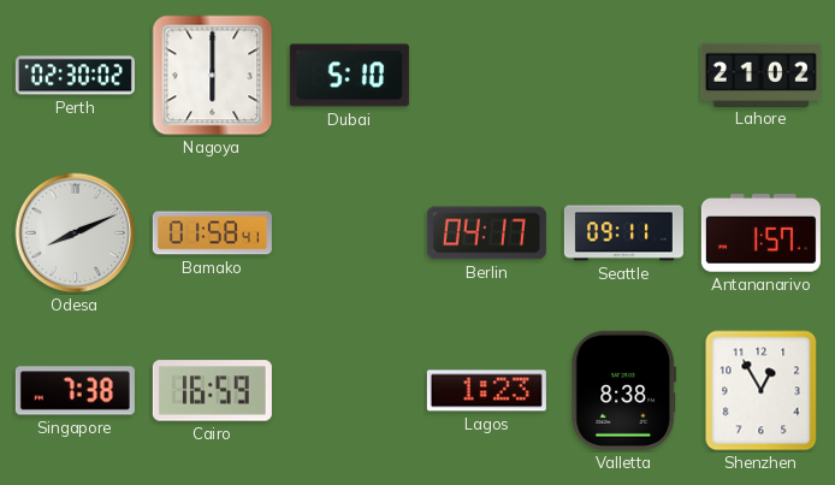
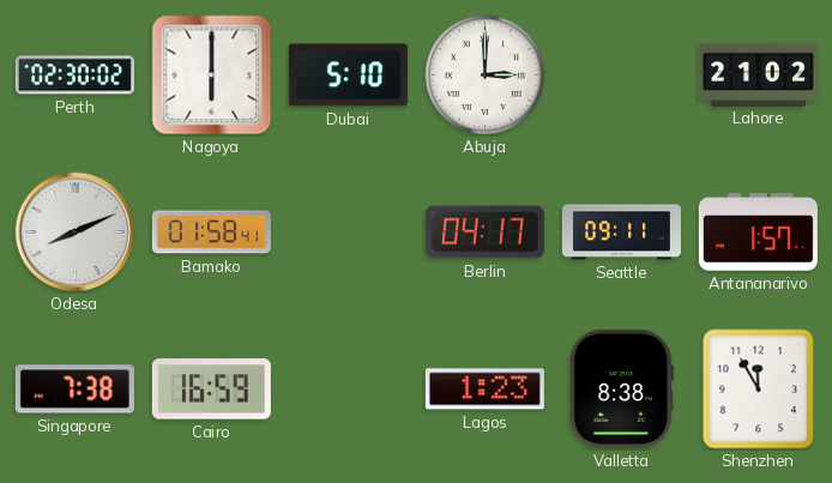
Abuja: none -> 3:00
Shenzhen: 12:55 -> 11:55
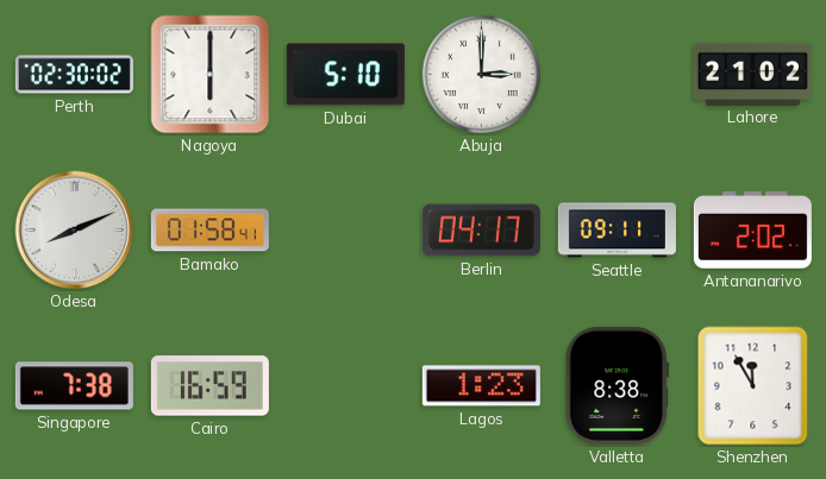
Antananarivo: 1:57 -> 2:02
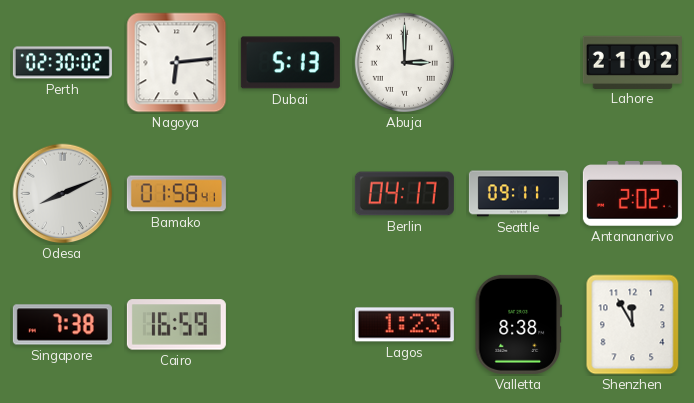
Nagoya: 6:00 -> 6:14
Dubai: 5:10 -> 5:13
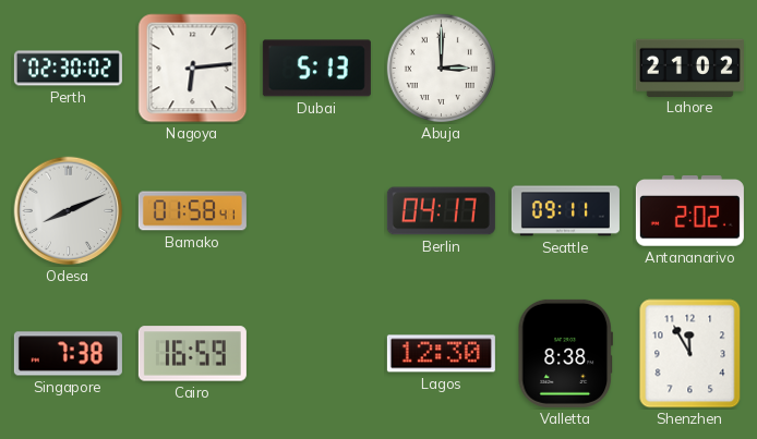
Lagos: 1:23 -> 12:30
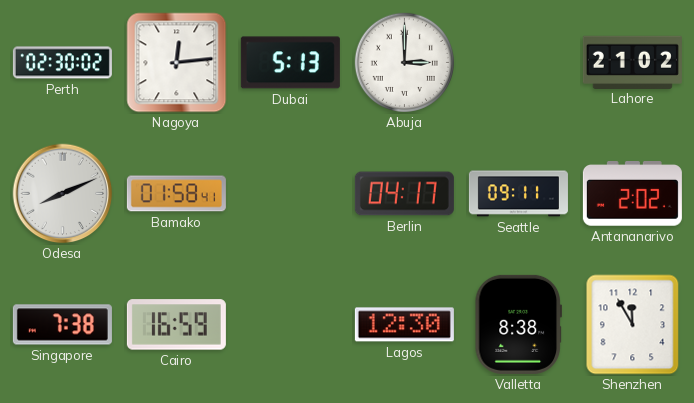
Nagoya: 6:14 -> 12:14
